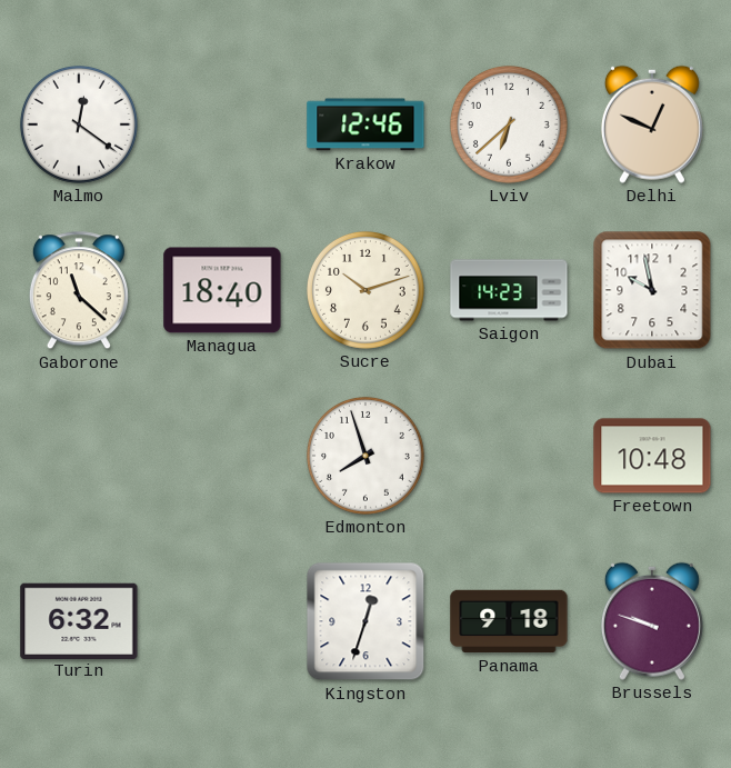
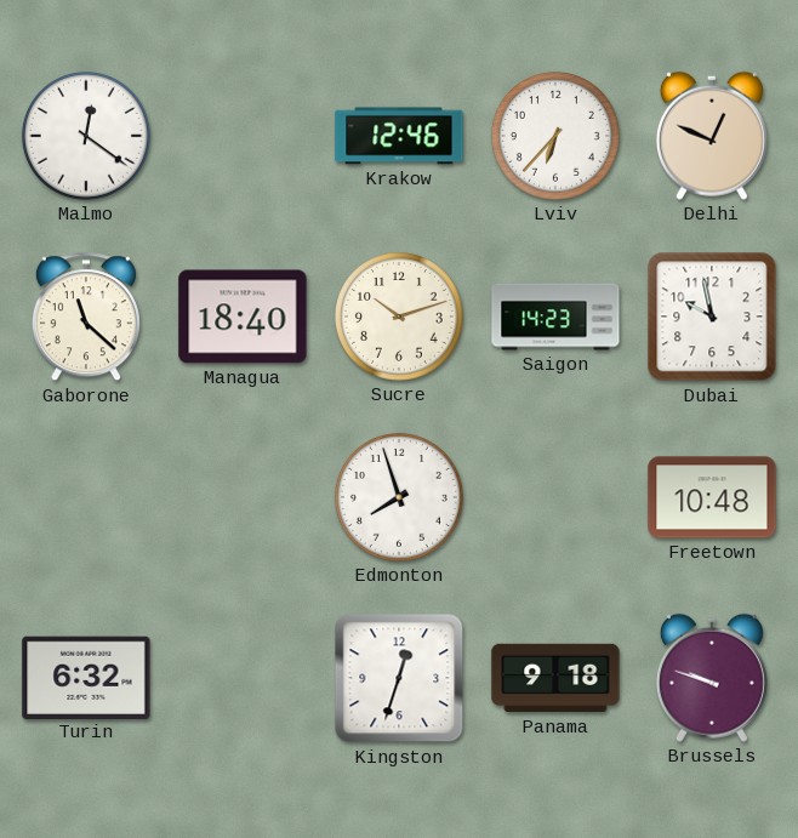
Lviv: 6:38 -> 6:37
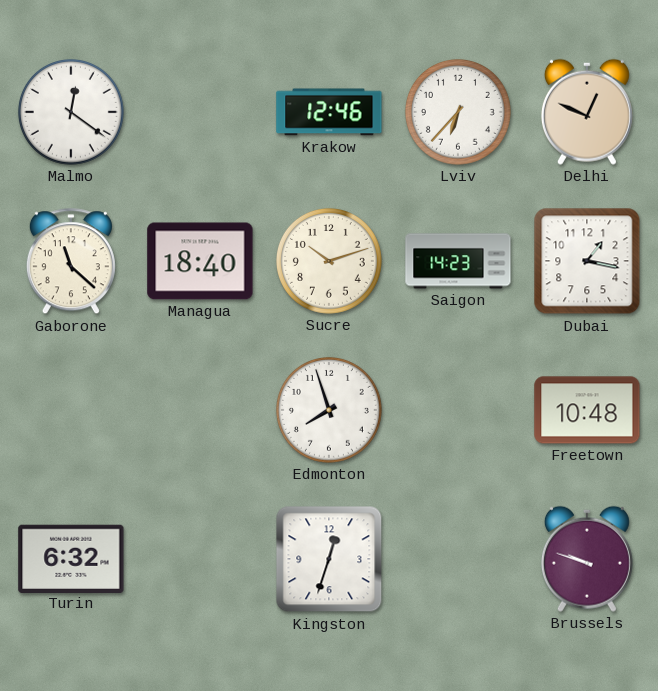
Dubai: 9:58 -> 1:17
Panama: 9:18 -> none
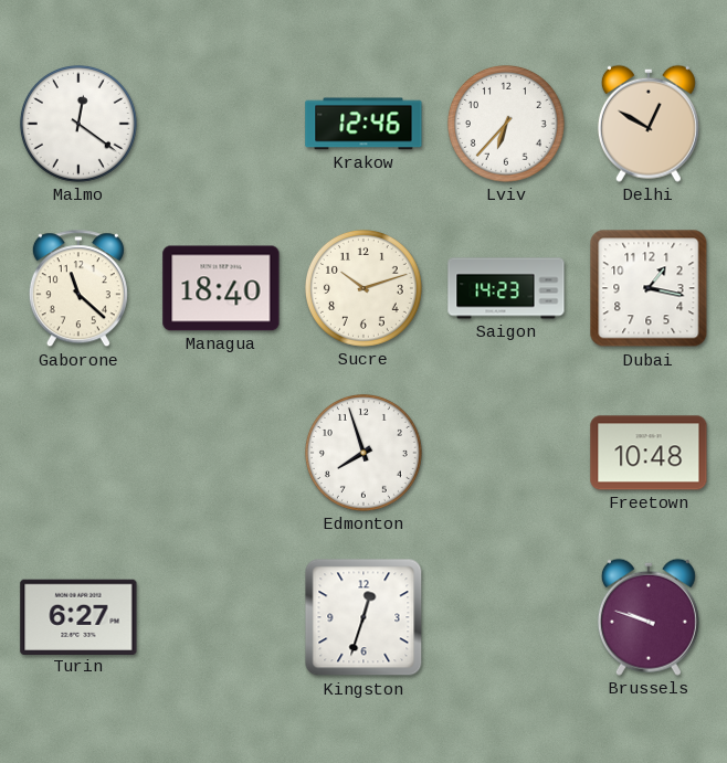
Delhi: 12:49 -> 12:50
Turin: 6:32 -> 6:27
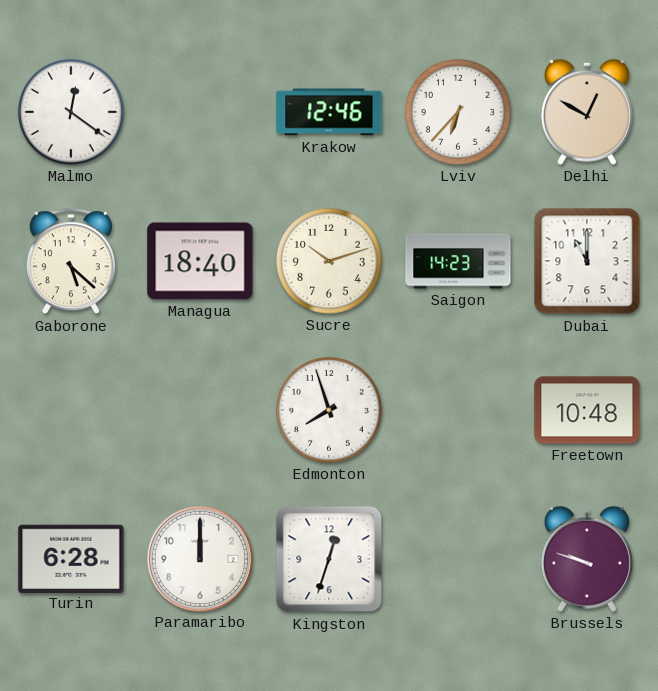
Gaborone: 11:22 -> 5:22
Dubai: 1:17 -> 11:00
Turin: 6:27 -> 6:28
Paramaribo: none -> 12:00
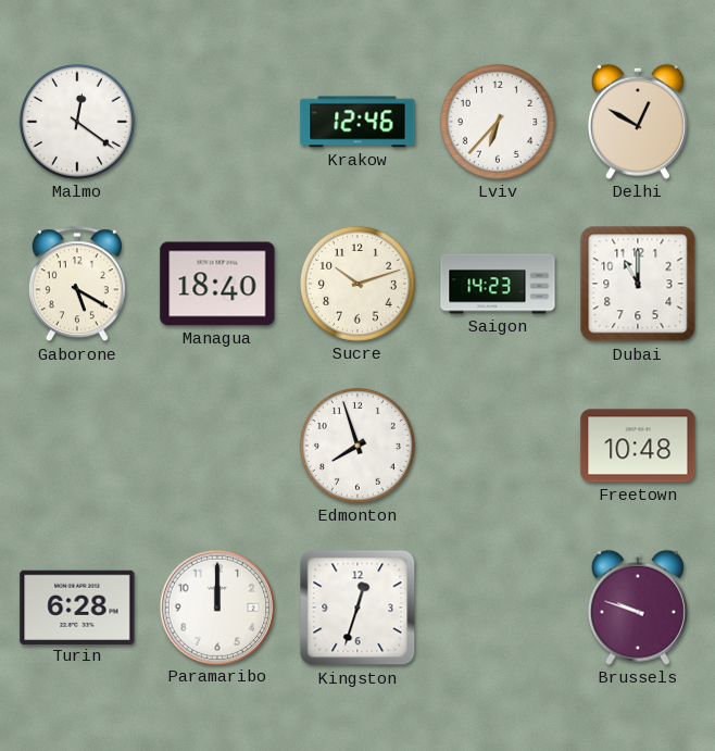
Gaborone: 5:22 -> 5:20
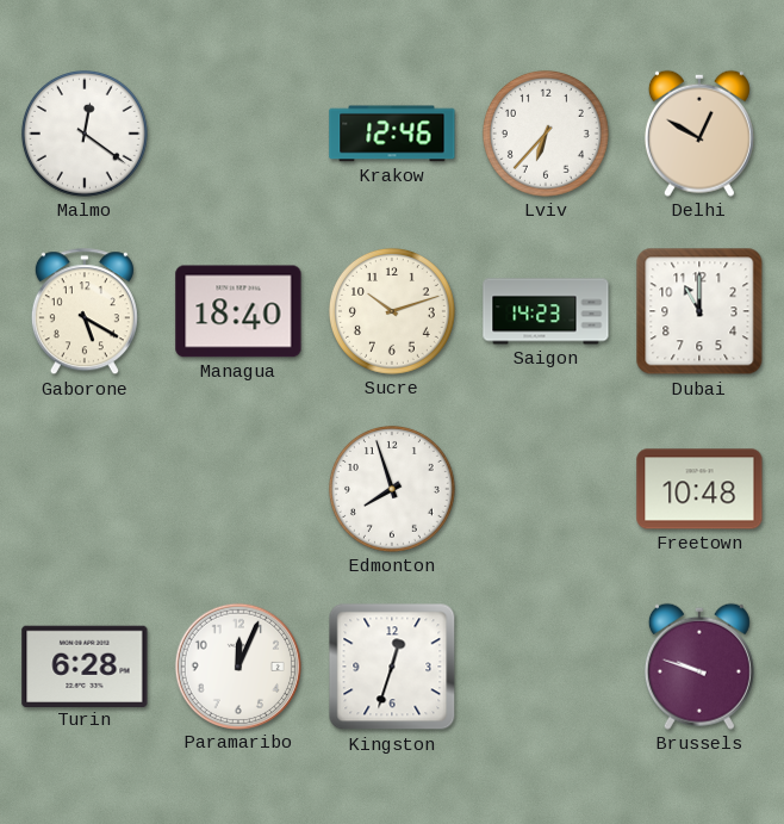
Paramaribo: 12:00 -> 12:04
